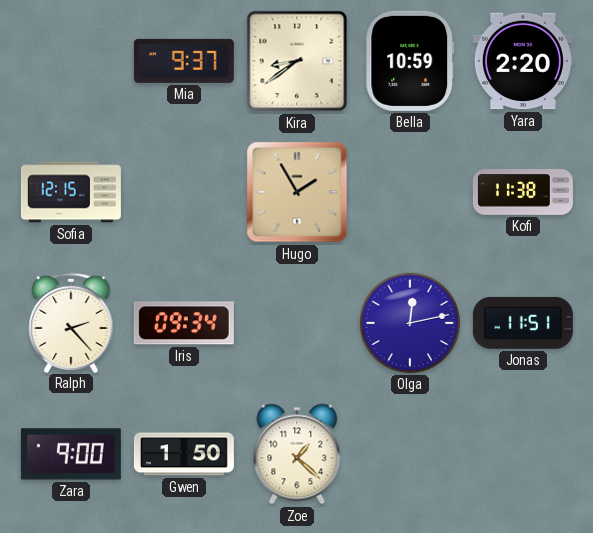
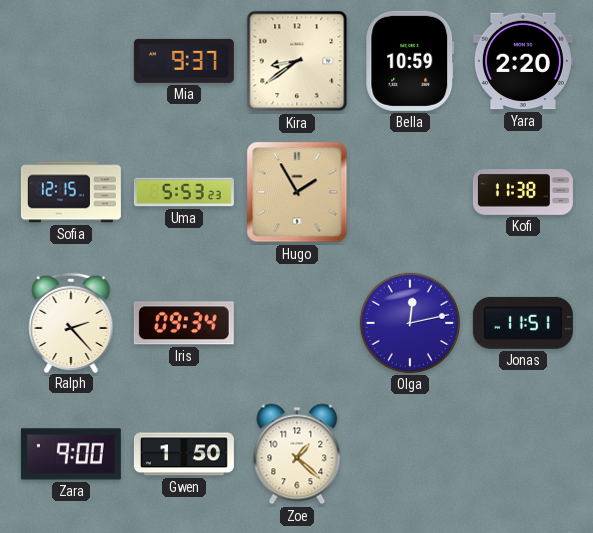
Uma: none -> 5:53
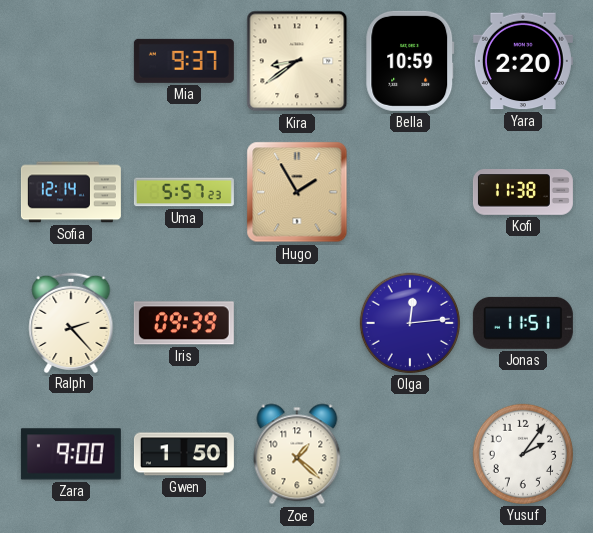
Sofia: 12:15 -> 12:14
Uma: 5:53 -> 5:57
Iris: 09:34 -> 09:39
Olga: 12:13 -> 12:14
Yusuf: none -> 2:06
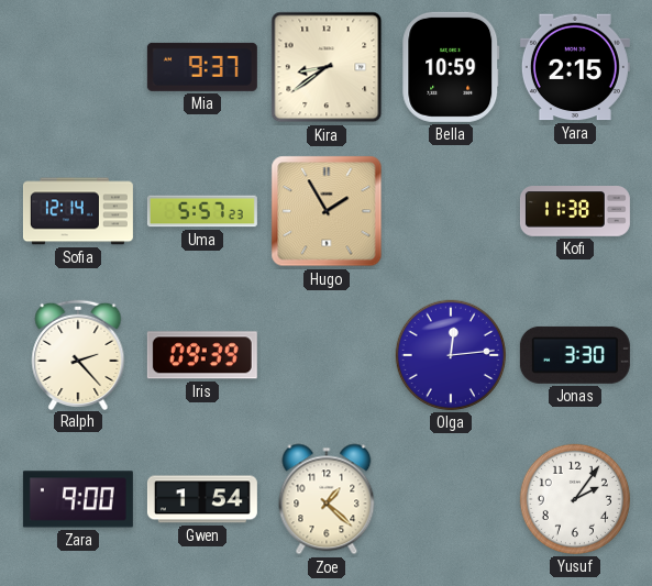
Yara: 2:20 -> 2:15
Jonas: 11:51 -> 3:30
Gwen: 1:50 -> 1:54
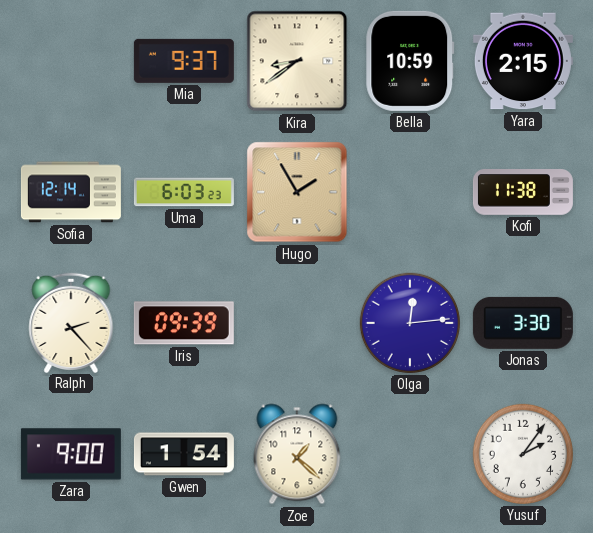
Uma: 5:57 -> 6:03
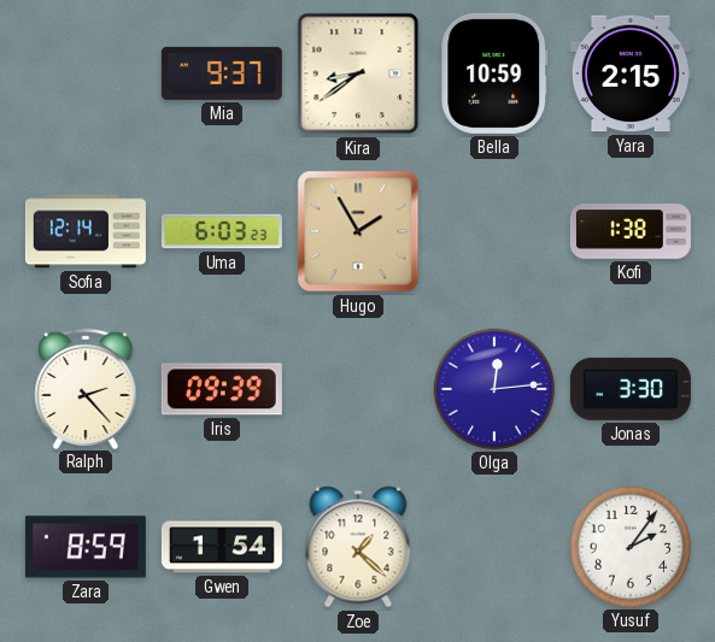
Kofi: 11:38 -> 1:38
Zara: 9:00 -> 8:59
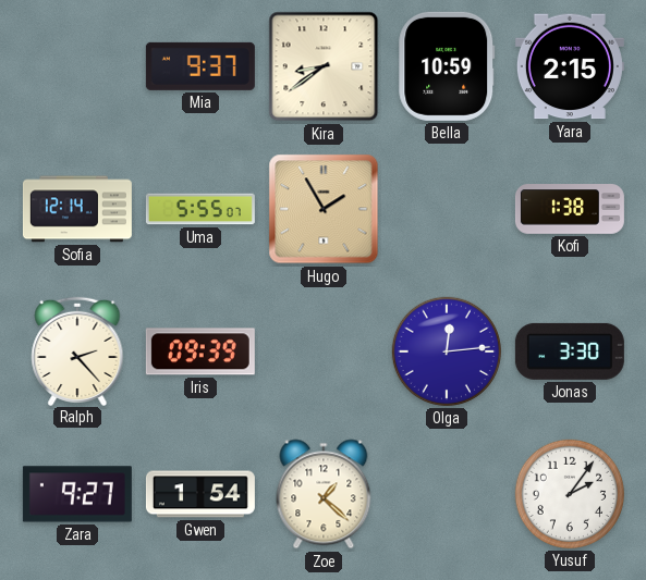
Uma: 6:03 -> 5:55
Zara: 8:59 -> 9:27
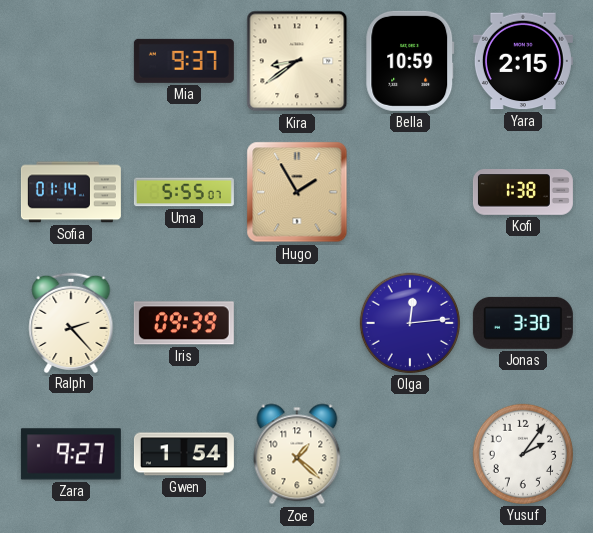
Sofia: 12:14 -> 01:14
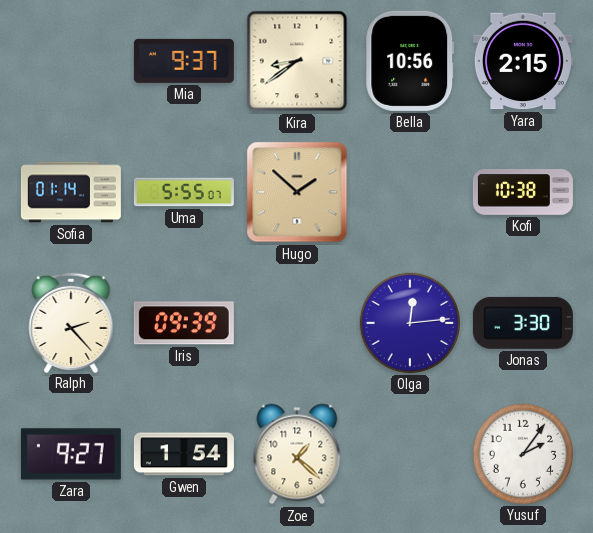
Bella: 10:59 -> 10:56
Hugo: 1:55 -> 1:52
Kofi: 1:38 -> 10:38
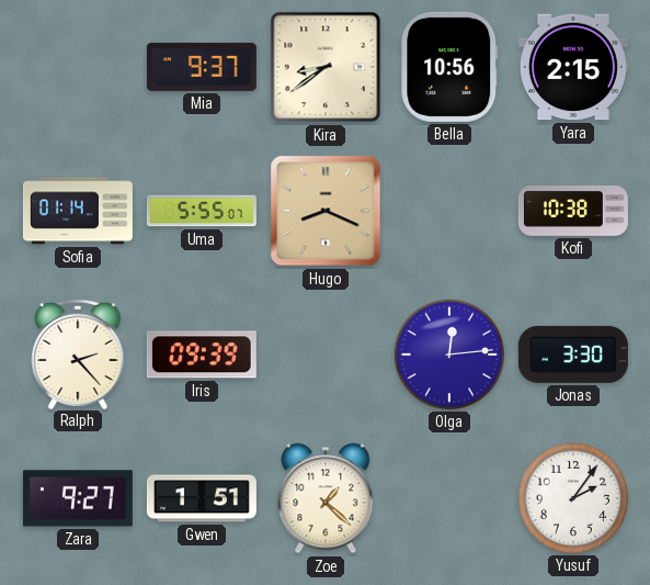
Hugo: 1:52 -> 8:19
Gwen: 1:54 -> 1:51
